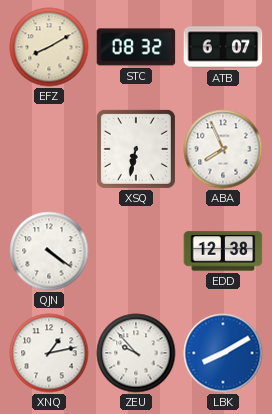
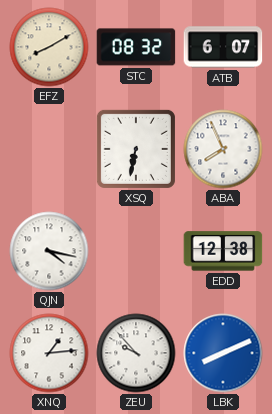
QJN: 4:21 -> 4:17
XNQ: 1:13 -> 1:14
LBK: 8:10 -> 8:11
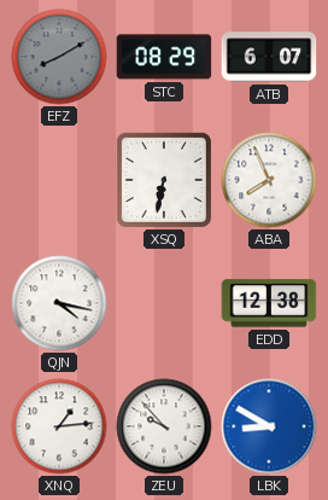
EFZ dial: cream -> grey
STC: 08:32 -> 08:29
LBK: 8:11 -> 8:50
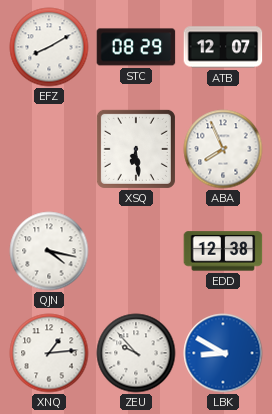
EFZ dial: grey -> white
ATB: 6:07 -> 12:07
XSQ: 6:32 -> 6:29
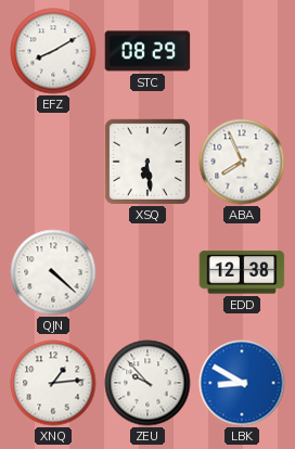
ATB: 12:07 -> none
QJN: 4:17 -> 4:22
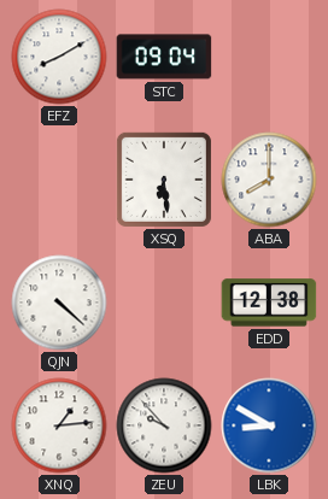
STC: 08:29 -> 09:04
ABA: 7:56 -> 8:00
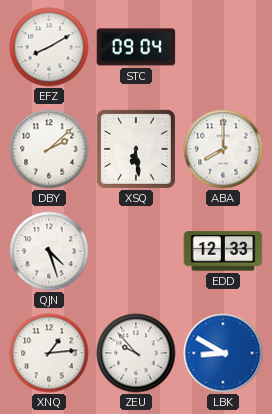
DBY: none -> 2:08
QJN: 4:22 -> 4:27
EDD: 12:38 -> 12:33
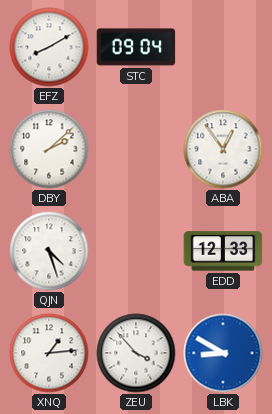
XSQ: 6:29 -> none
ABA: 8:00 -> 12:54
ZEU: 9:53 -> 3:53
